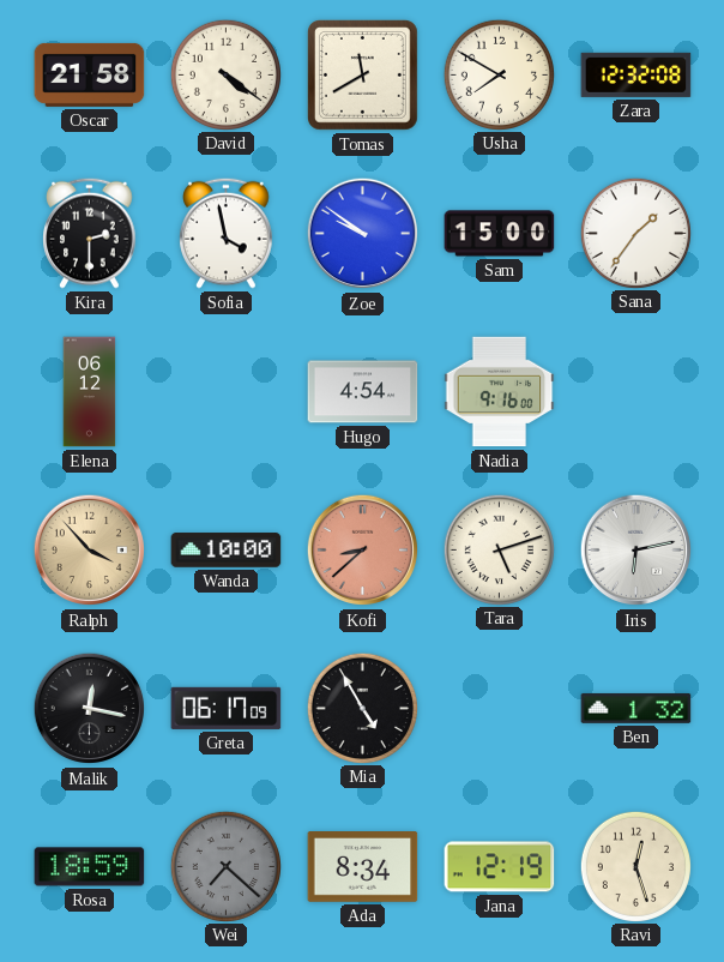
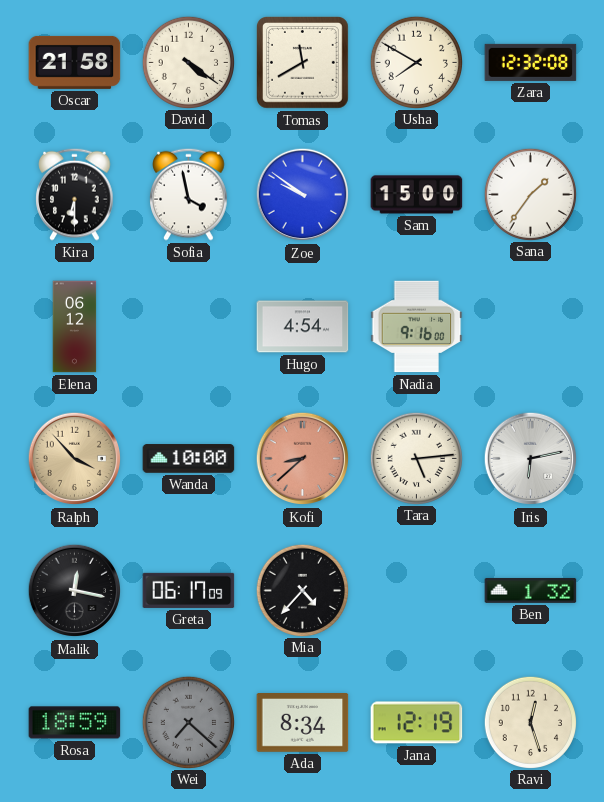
Kira: 2:30 -> 6:30
Tara: 5:12 -> 5:14
Mia: 4:55 -> 4:37
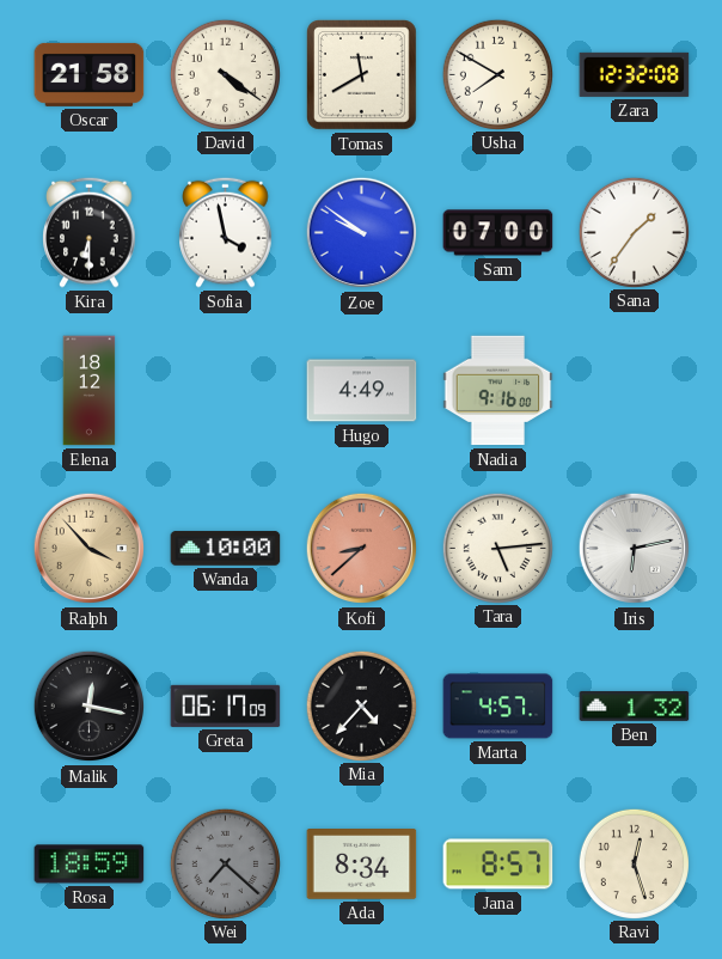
Sam: 15:00 -> 07:00
Elena: 06:12 -> 18:12
Hugo: 4:54 -> 4:49
Marta: none -> 4:57
Jana: 12:19 -> 8:57
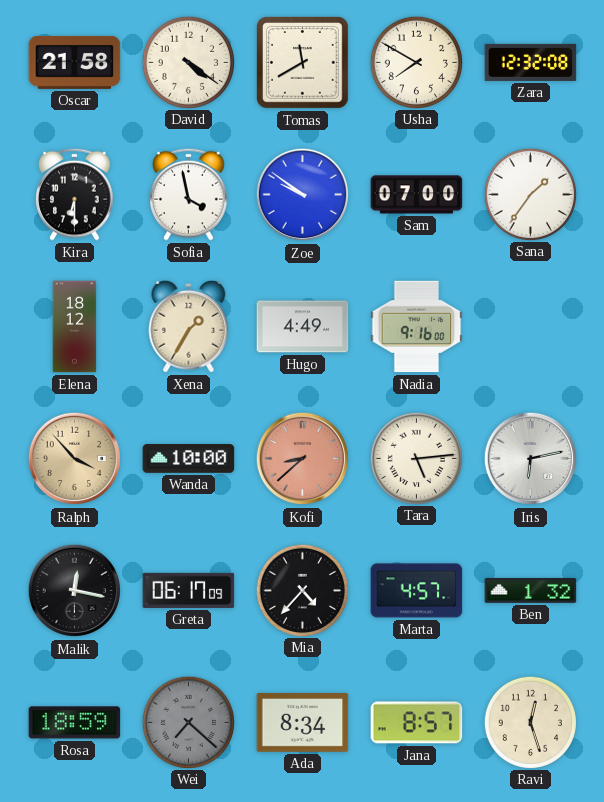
Xena: none -> 1:35
